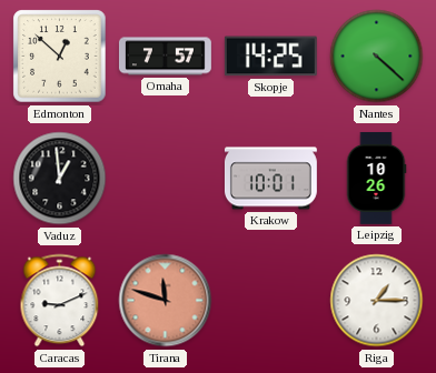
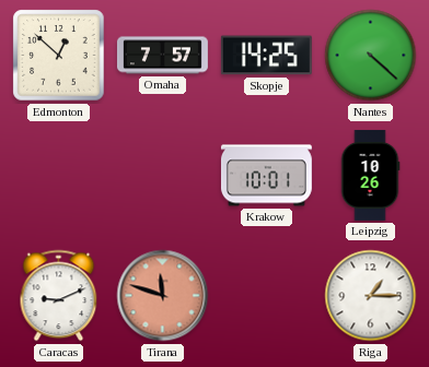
Vaduz: 12:59 -> none
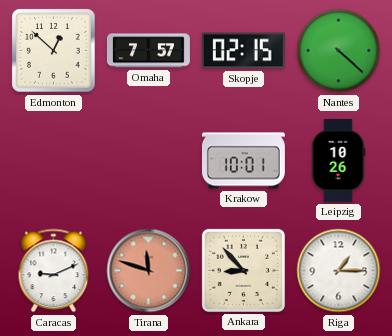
Skopje: 14:25 -> 02:15
Ankara: none -> 8:53
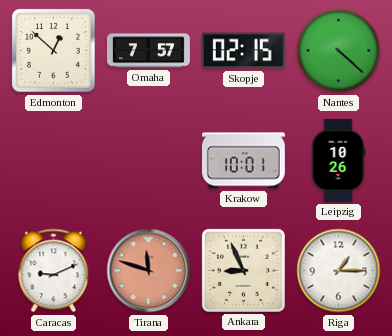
Ankara: 8:53 -> 8:56
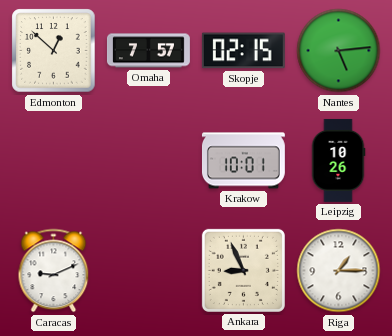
Nantes: 4:22 -> 5:14
Tirana: 11:48 -> none
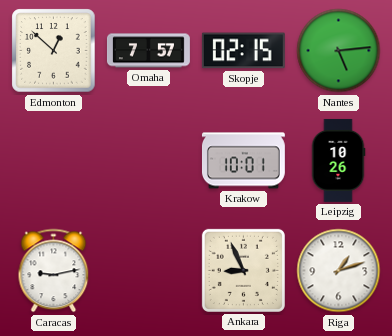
Caracas: 9:11 -> 9:13
Riga: 1:15 -> 1:12
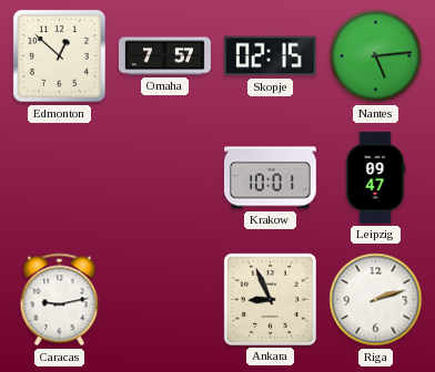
Leipzig: 10:26 -> 09:47
Riga: 1:12 -> 2:12
